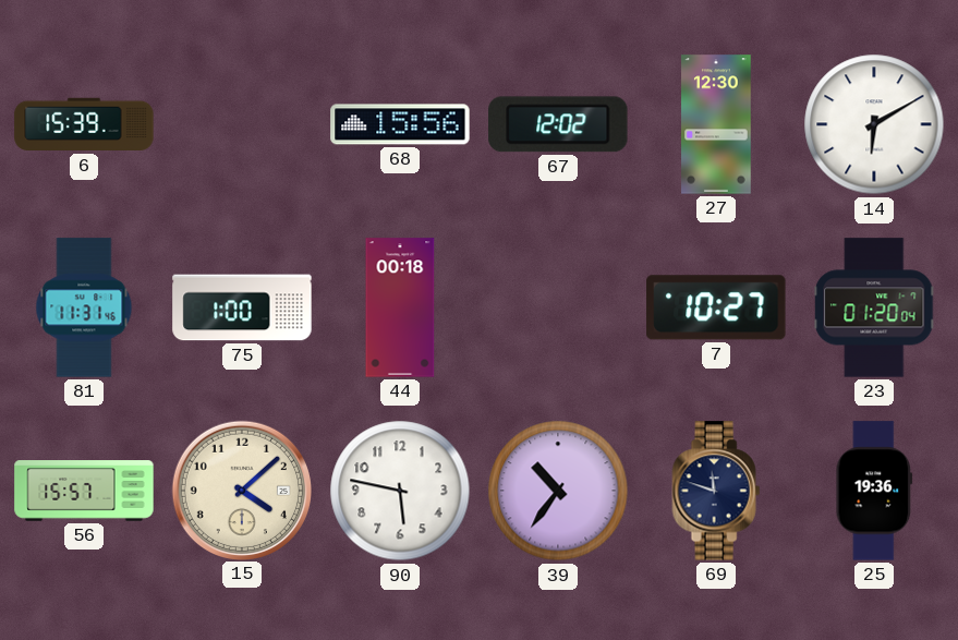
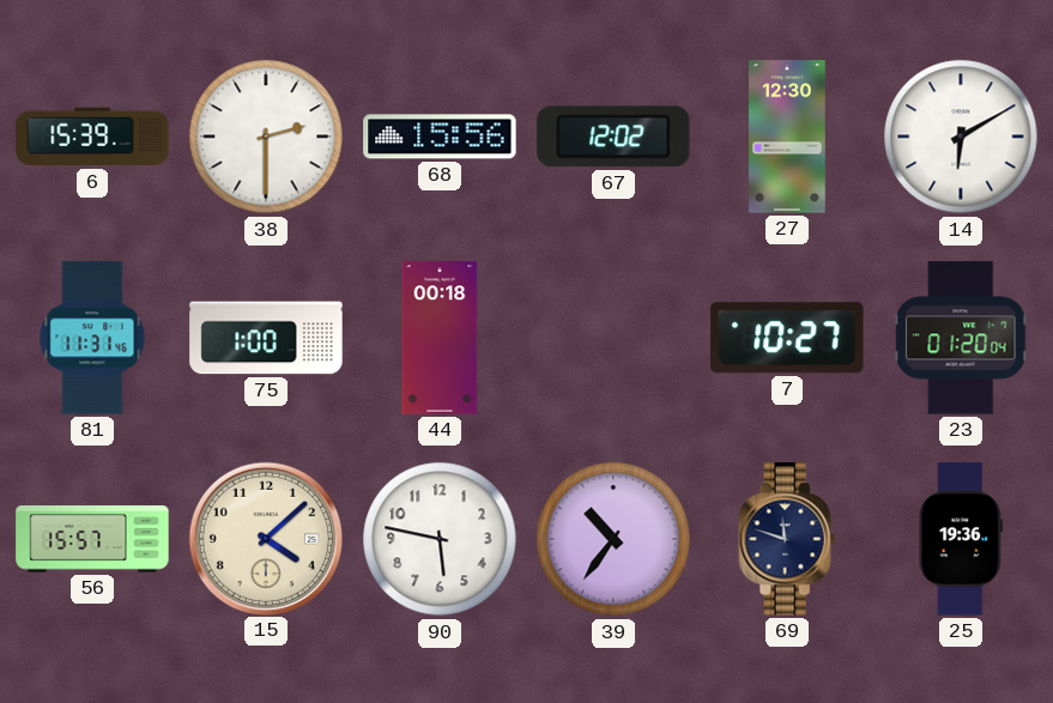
38: none -> 2:30
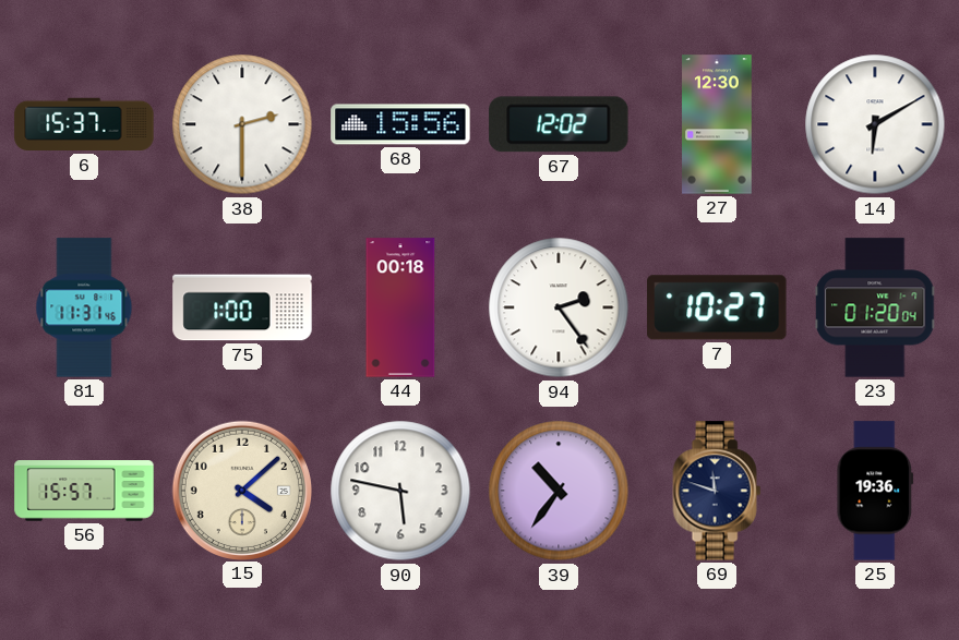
6: 15:39 -> 15:37
94: none -> 2:24
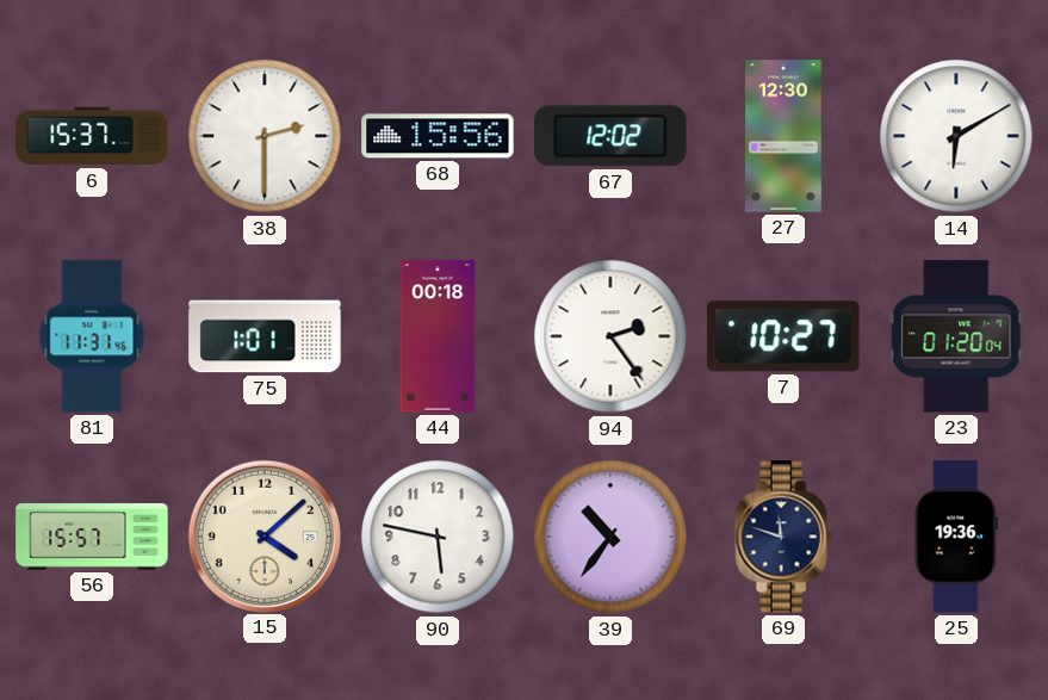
75: 1:00 -> 1:01
